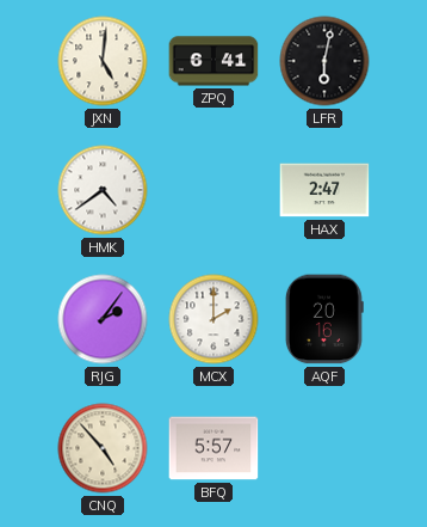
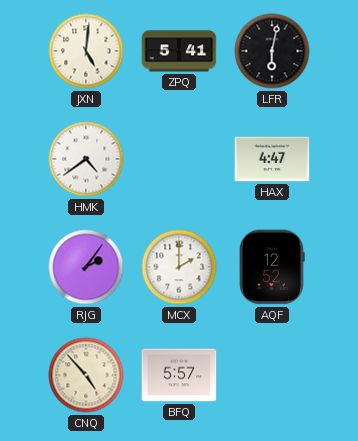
ZPQ: 6:41 -> 5:41
HAX: 2:47 -> 4:47
AQF: 20:16 -> 12:52
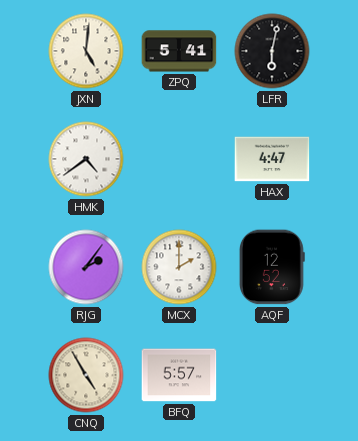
CNQ: 4:53 -> 4:55
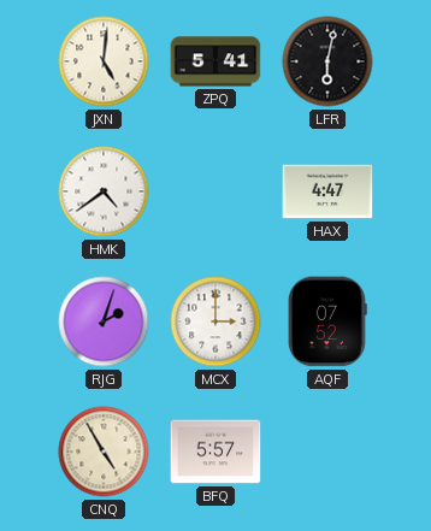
RJG: 2:06 -> 2:03
MCX: 2:00 -> 3:00
AQF: 12:52 -> 07:52
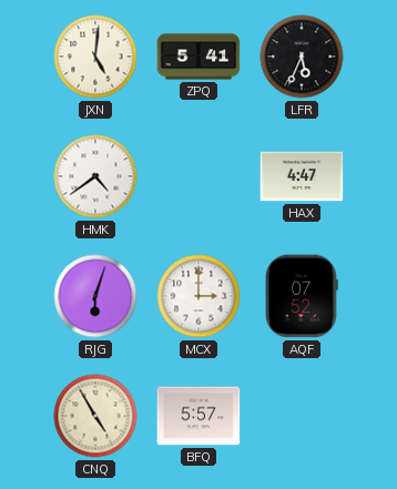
LFR: 6:02 -> 5:34
RJG: 2:03 -> 6:03
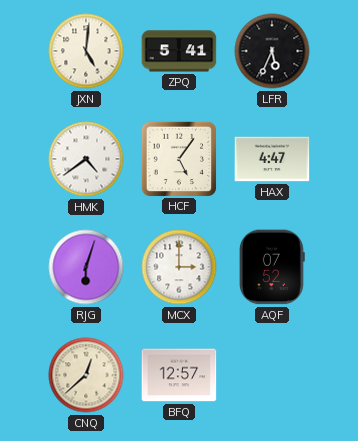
HCF: none -> 5:06
CNQ: 4:55 -> 12:38
BFQ: 5:57 -> 12:57
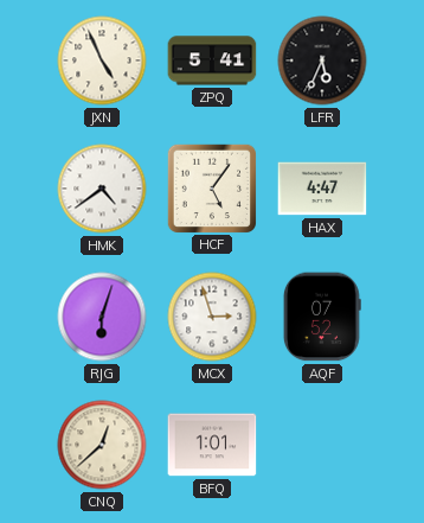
JXN: 5:01 -> 4:56
MCX: 3:00 -> 2:57
BFQ: 12:57 -> 1:01
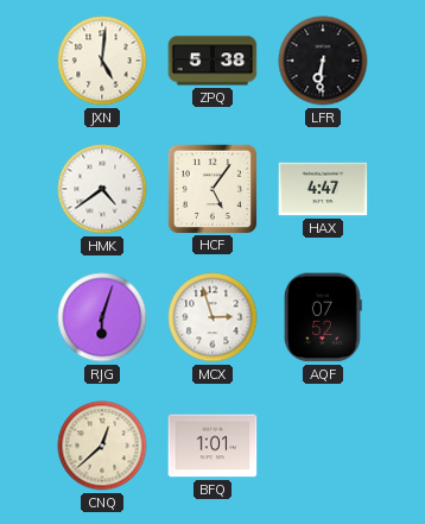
JXN: 4:56 -> 5:01
ZPQ: 5:41 -> 5:38
LFR: 5:34 -> 6:31
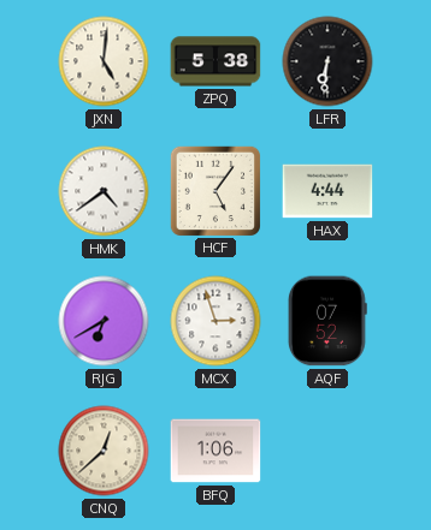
HAX: 4:47 -> 4:44
RJG: 6:03 -> 6:40
BFQ: 1:01 -> 1:06
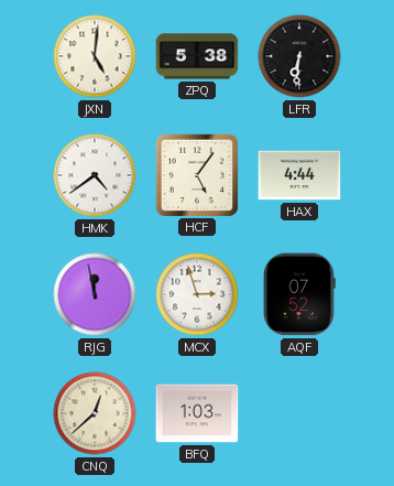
RJG: 6:40 -> 11:58
BFQ: 1:06 -> 1:03
